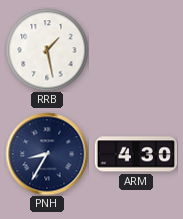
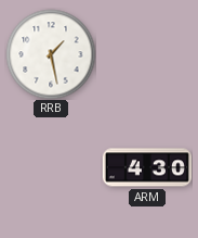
PNH: 8:35 -> none
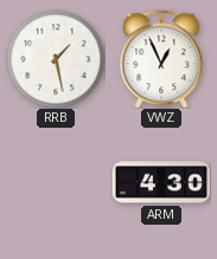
VWZ: none -> 12:56
